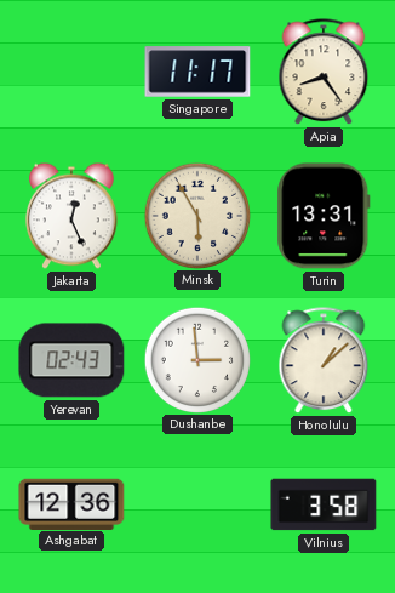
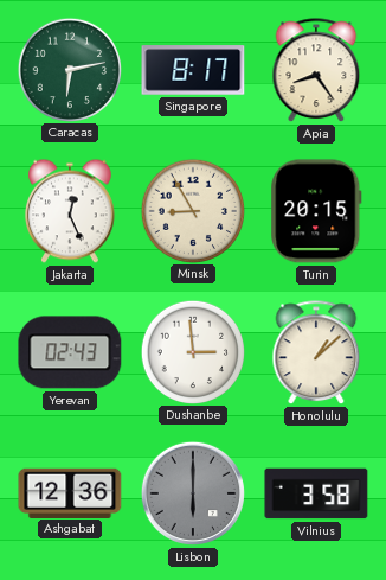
Caracas: none -> 6:13
Singapore: 11:17 -> 8:17
Minsk: 5:55 -> 8:55
Turin: 13:31 -> 20:15
Lisbon: none -> 6:00
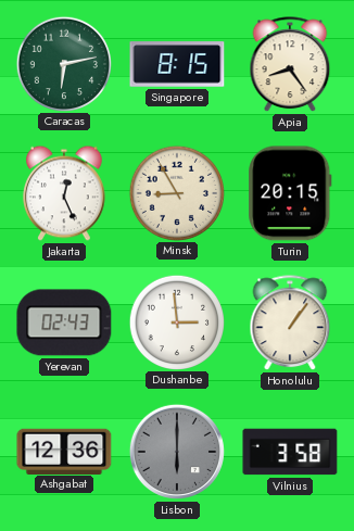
Singapore: 8:17 -> 8:15
Honolulu: 1:08 -> 1:06
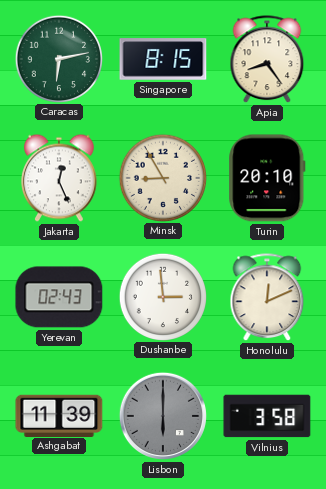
Turin: 20:15 -> 20:10
Honolulu: 1:06 -> 12:11
Ashgabat: 12:36 -> 11:39
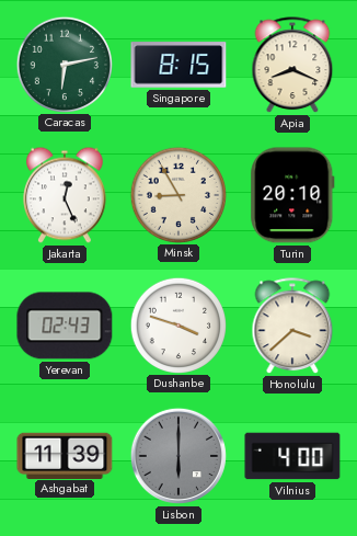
Apia: 8:24 -> 8:19
Dushanbe: 2:59 -> 3:48
Honolulu: 12:11 -> 3:38
Vilnius: 3:58 -> 4:00
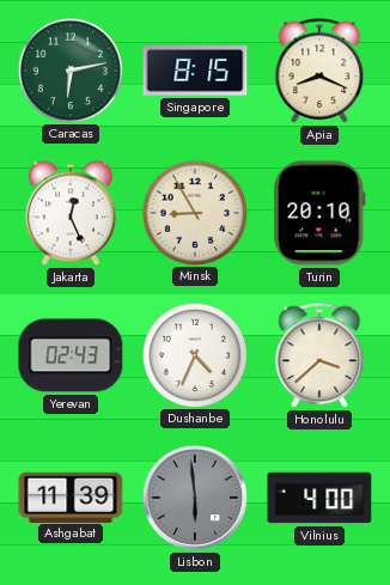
Dushanbe: 3:48 -> 4:34
Lisbon: 6:00 -> 5:59
